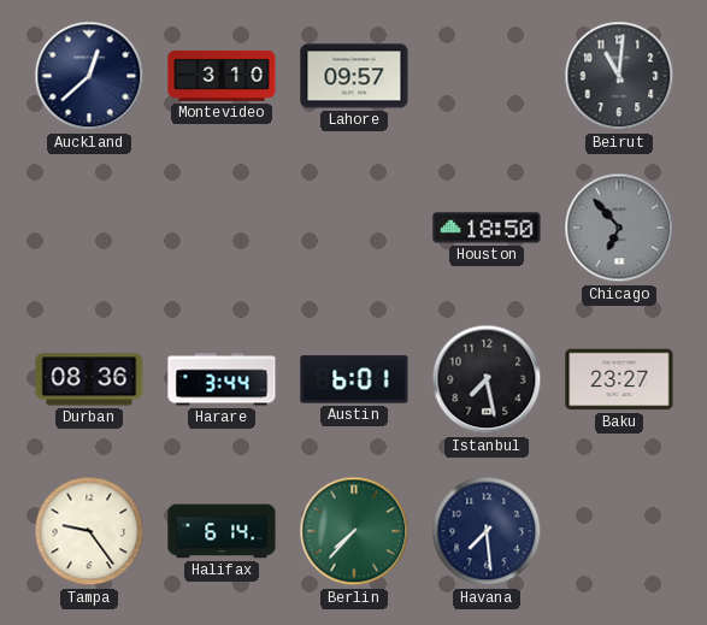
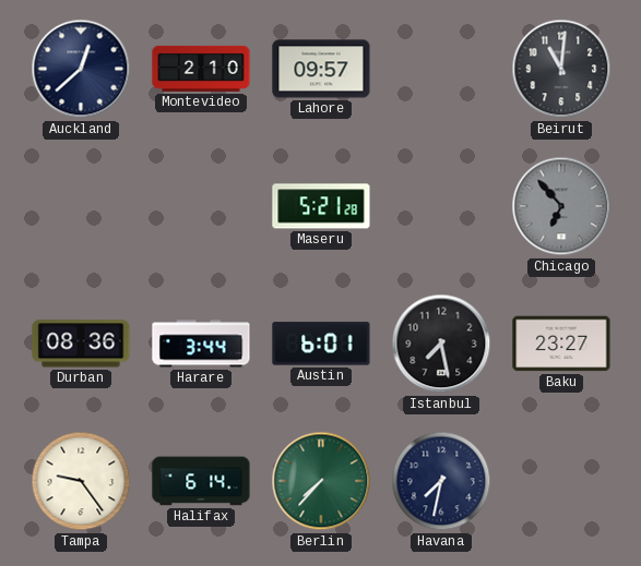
Montevideo: 3:10 -> 2:10
Maseru: none -> 5:21
Houston: 18:50 -> none
Havana: 7:29 -> 7:32
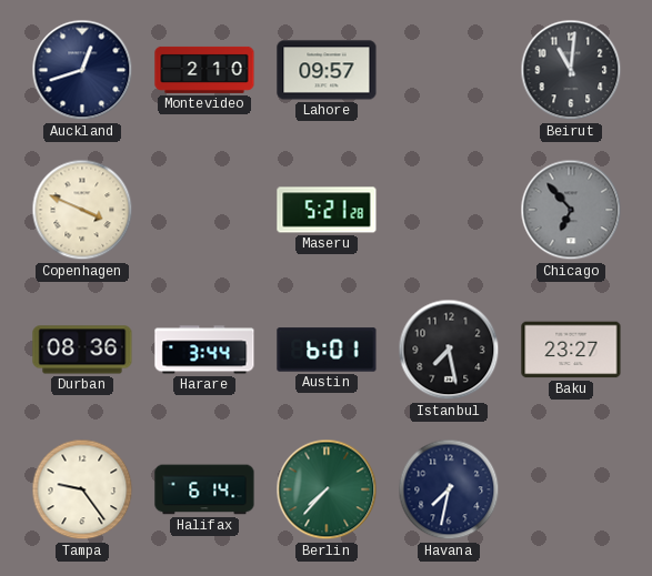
Auckland: 12:38 -> 12:42
Copenhagen: none -> 3:49
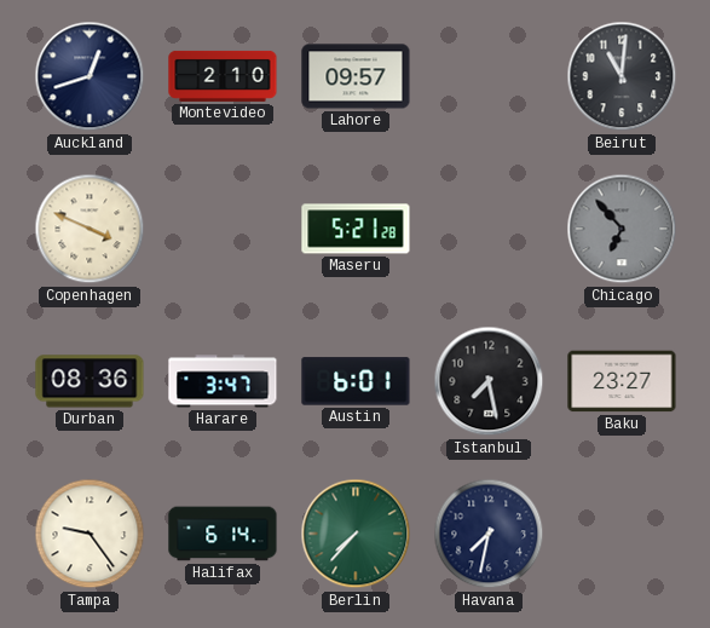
Harare: 3:44 -> 3:47
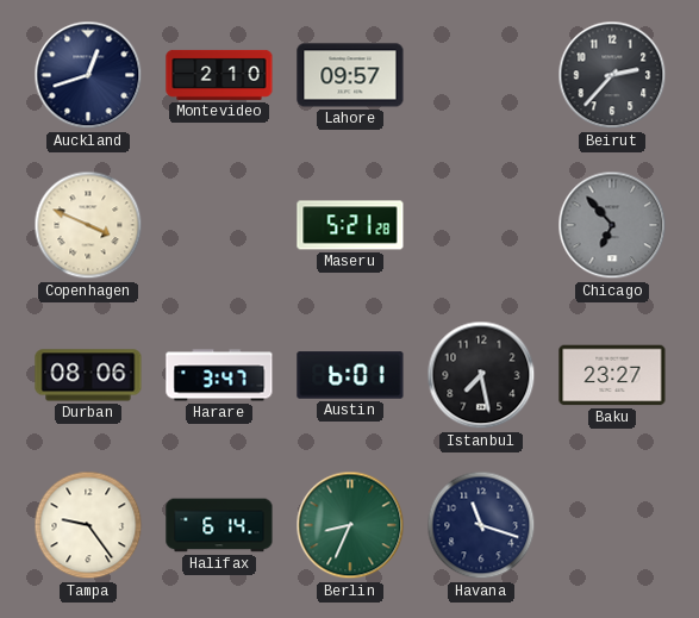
Beirut: 11:01 -> 2:37
Durban: 08:36 -> 08:06
Berlin: 7:37 -> 8:34
Havana: 7:32 -> 11:18
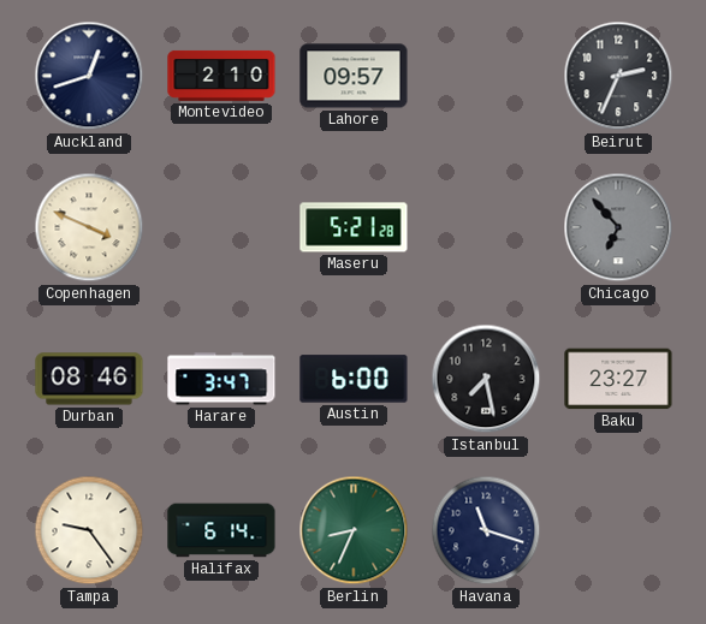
Beirut: 2:37 -> 2:34
Durban: 08:06 -> 08:46
Austin: 6:01 -> 6:00
